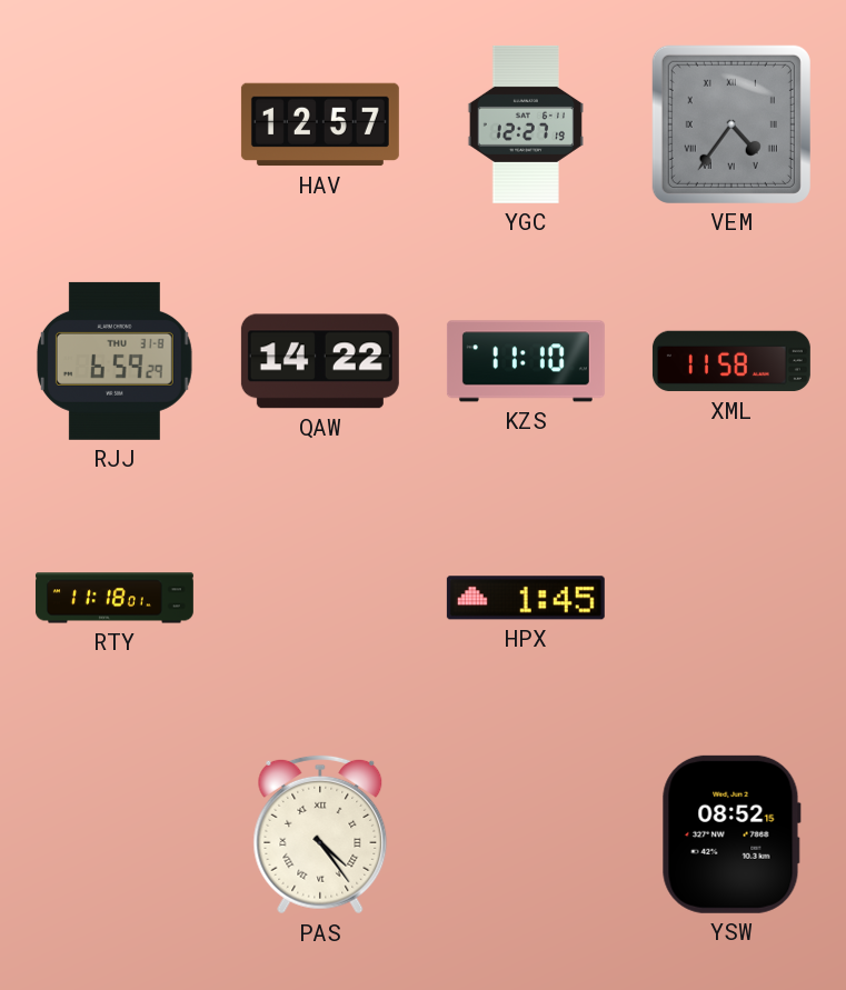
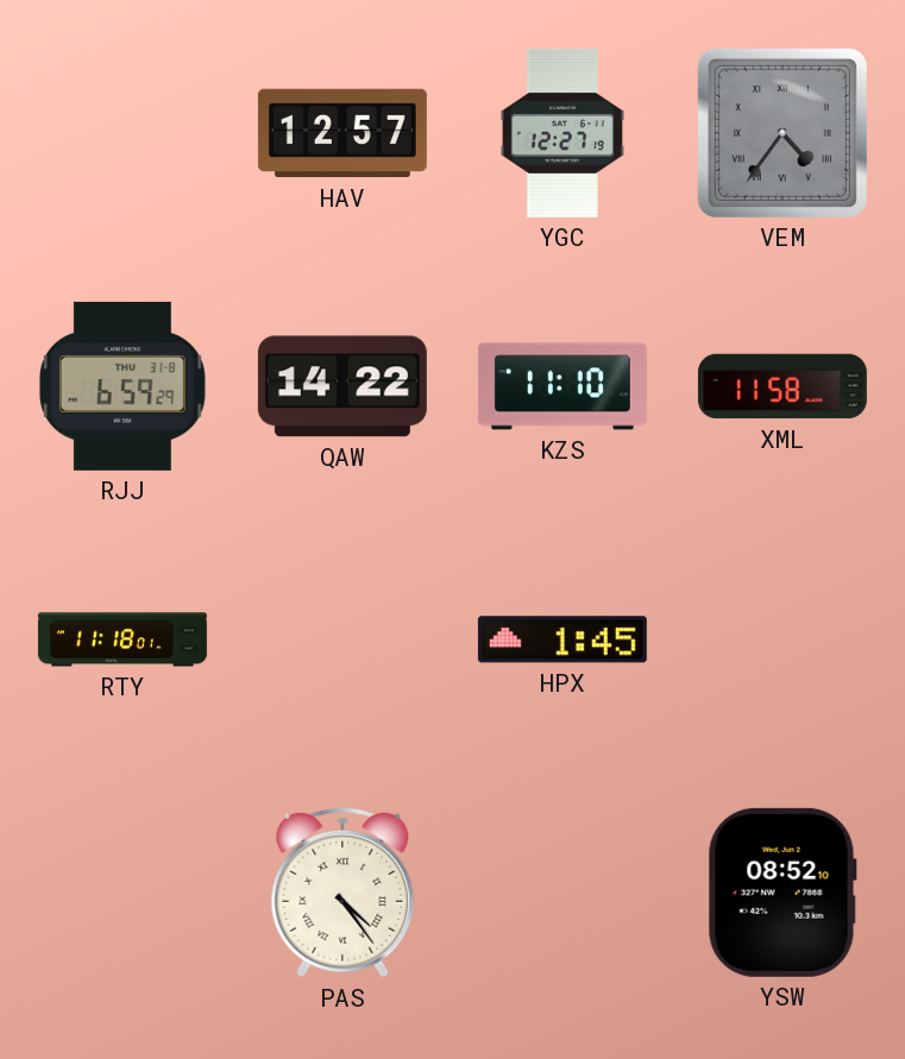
YSW: 08:52:15 -> 08:52:10
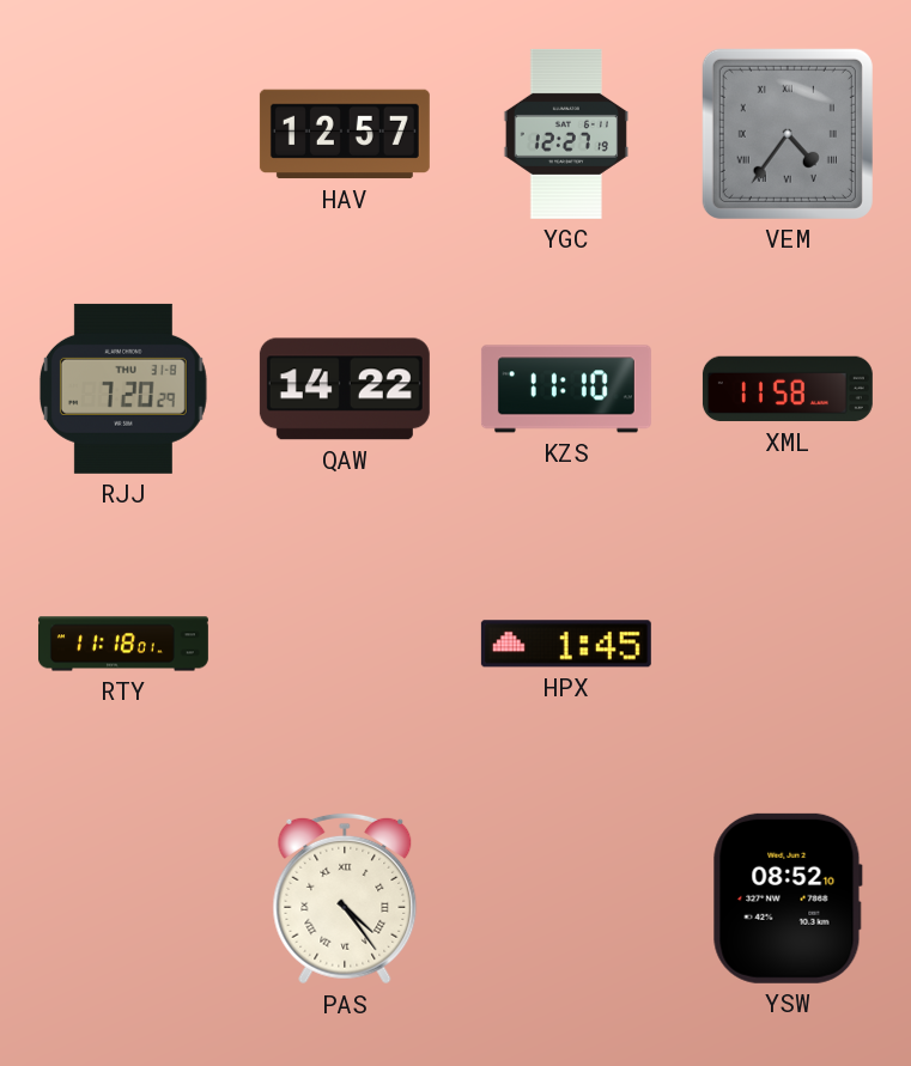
RJJ: 6:59 -> 7:20
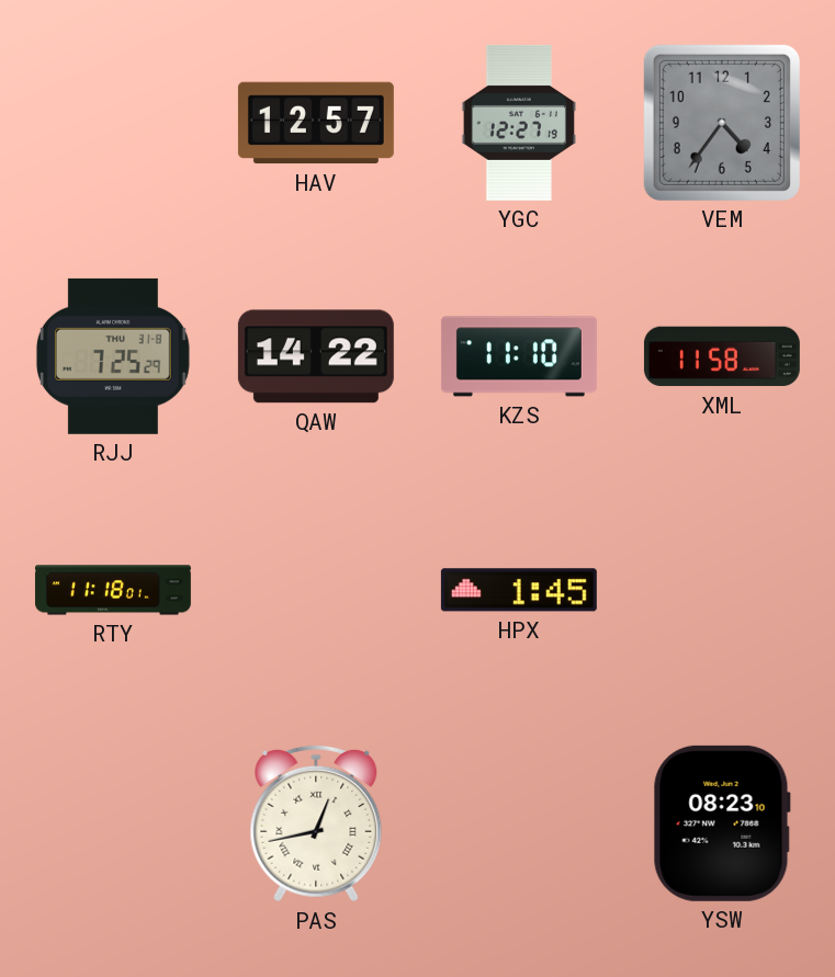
VEM numerals: Roman -> Arabic
RJJ: 7:20 -> 7:25
PAS: 4:24 -> 12:43
YSW: 08:52 -> 08:23
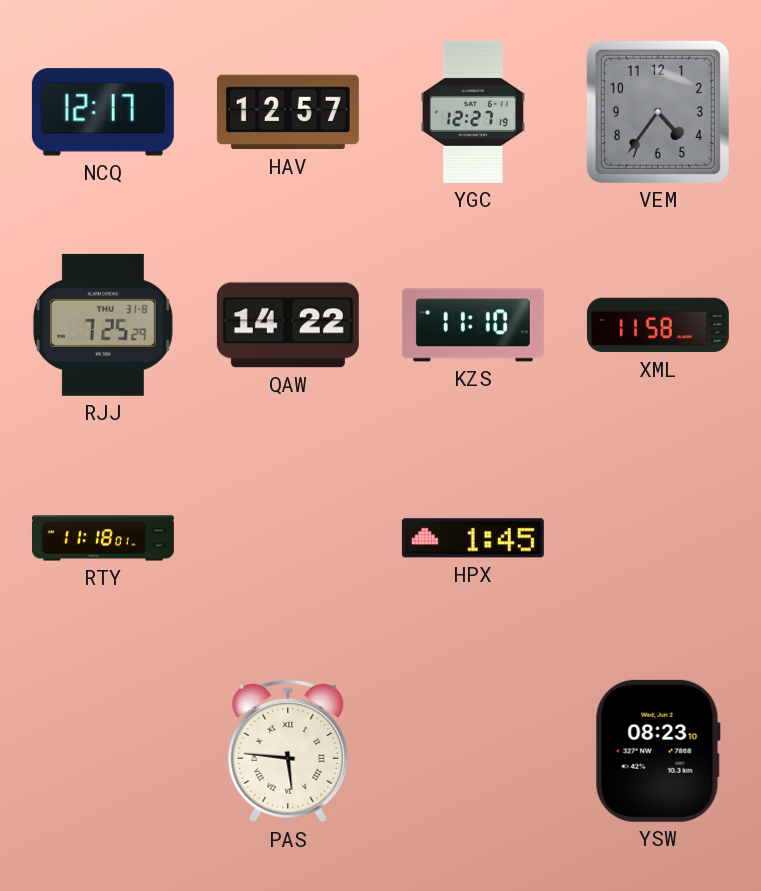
NCQ: none -> 12:17
PAS: 12:43 -> 5:46
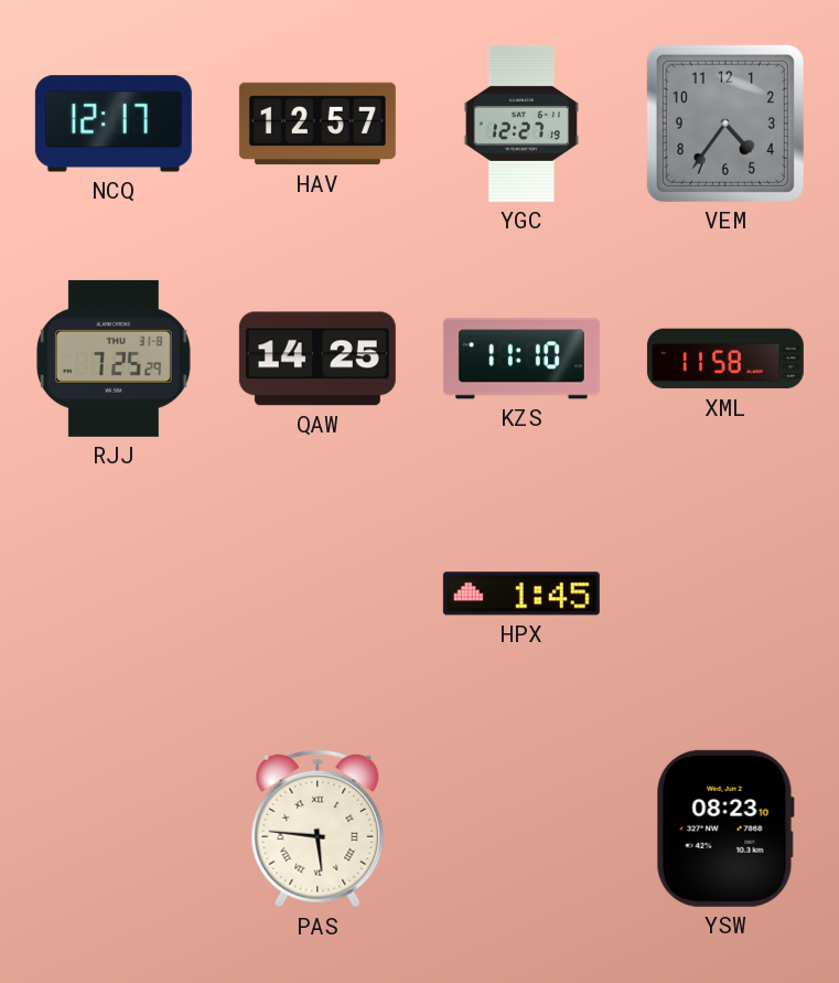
QAW: 14:22 -> 14:25
RTY: 11:18 -> none
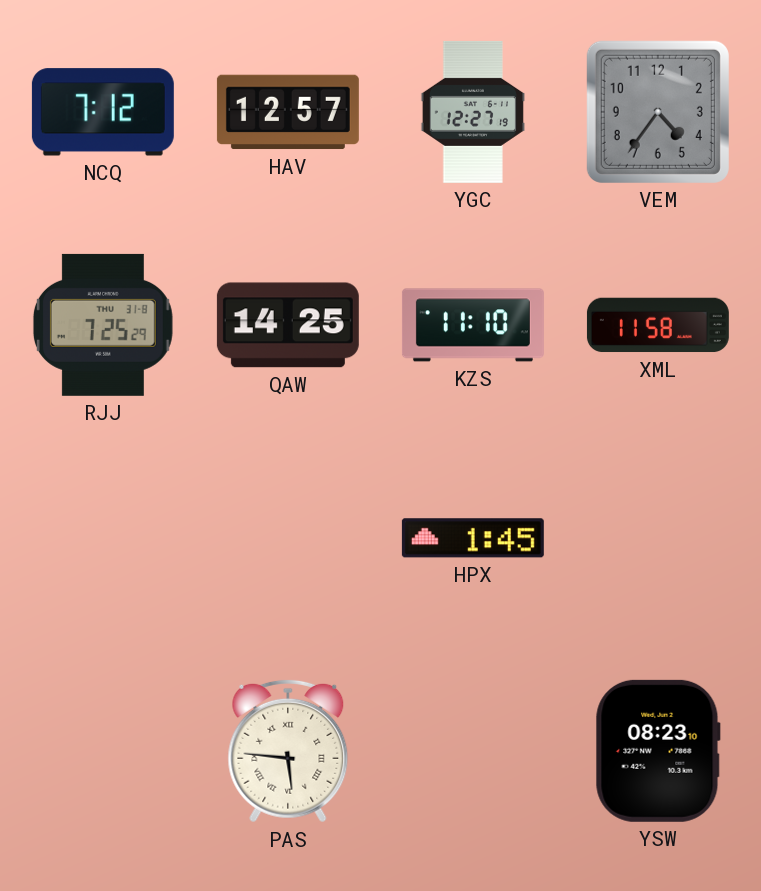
NCQ: 12:17 -> 7:12
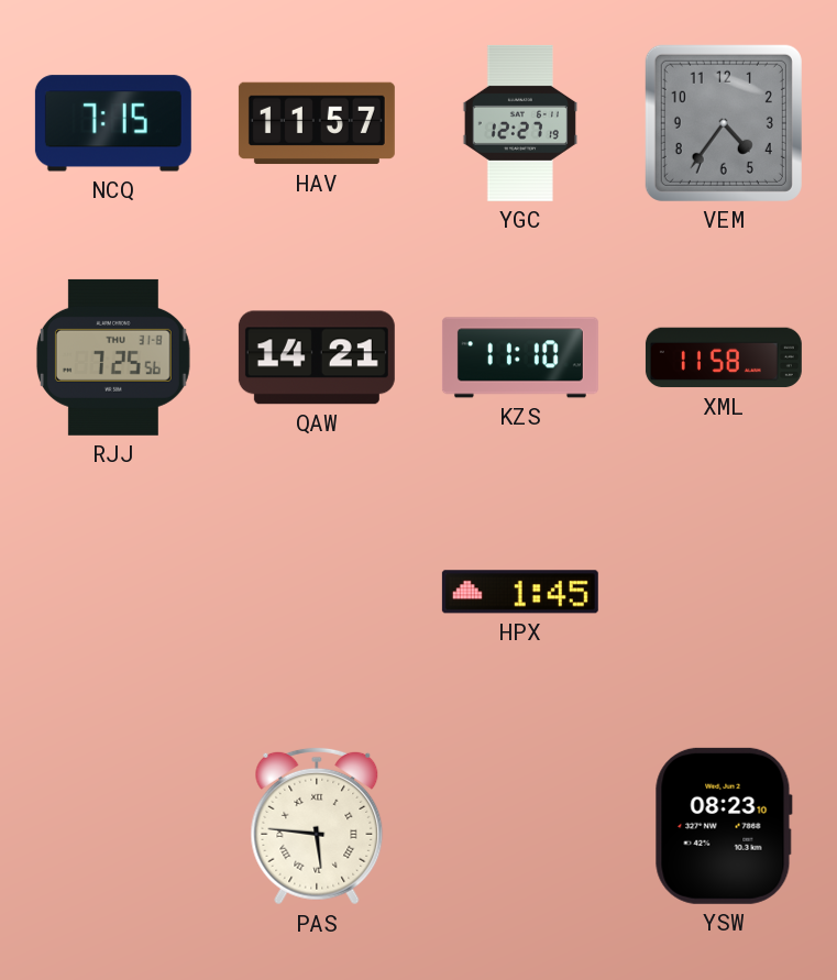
NCQ: 7:12 -> 7:15
HAV: 12:57 -> 11:57
RJJ: 7:25:29 -> 7:25:56
QAW: 14:25 -> 14:21
